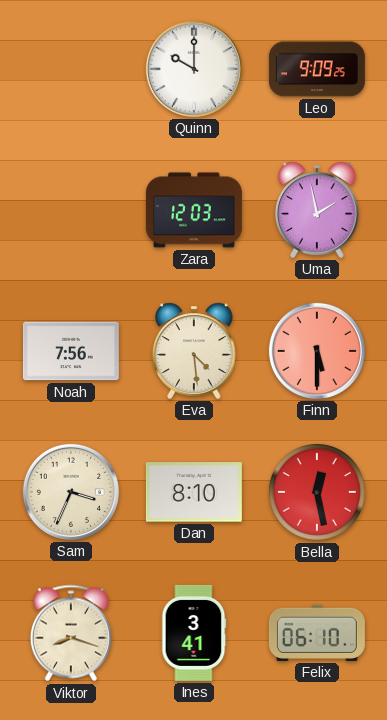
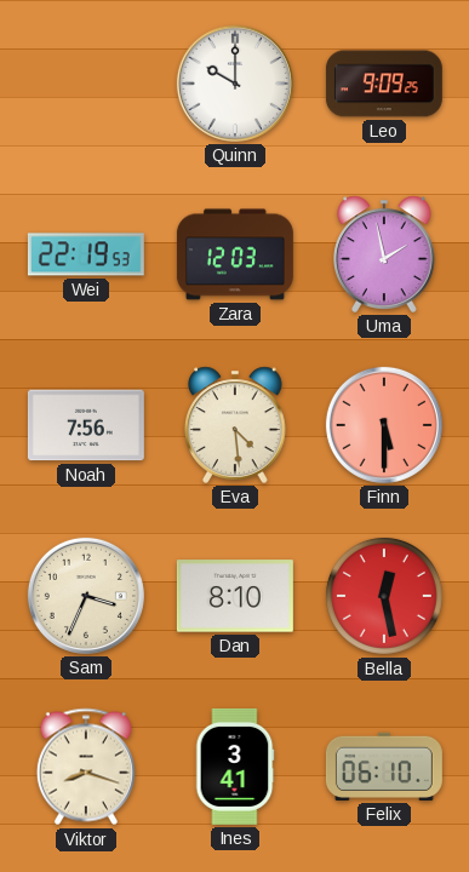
Wei: none -> 22:19
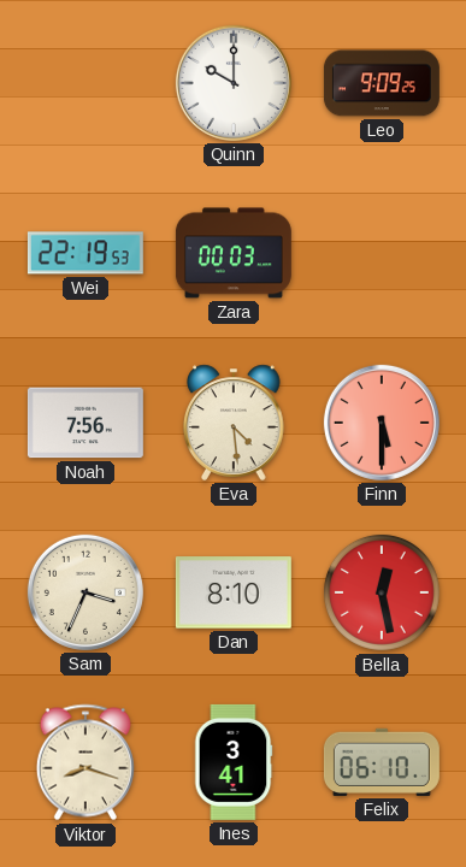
Zara: 12:03 -> 00:03
Uma: 1:58 -> none
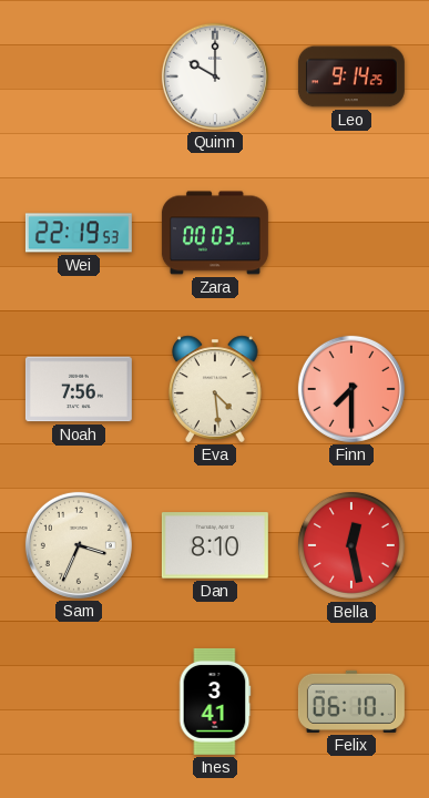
Leo: 9:09 -> 9:14
Finn: 5:30 -> 7:30
Viktor: 8:18 -> none
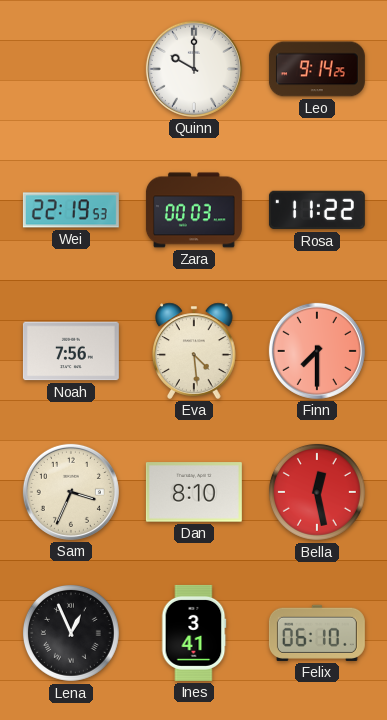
Rosa: none -> 11:22
Lena: none -> 12:56
